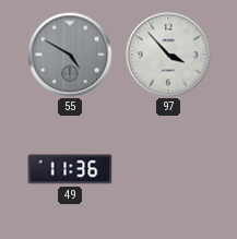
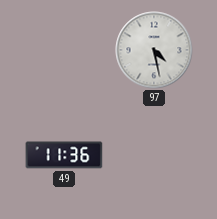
55: 4:50 -> none
97: 3:53 -> 4:28
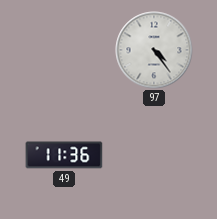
97: 4:28 -> 4:24
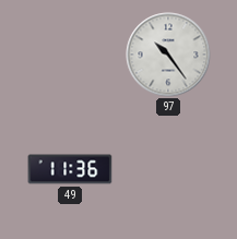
97: 4:24 -> 10:24
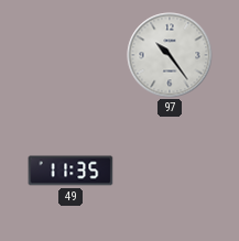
49: 11:36 -> 11:35
